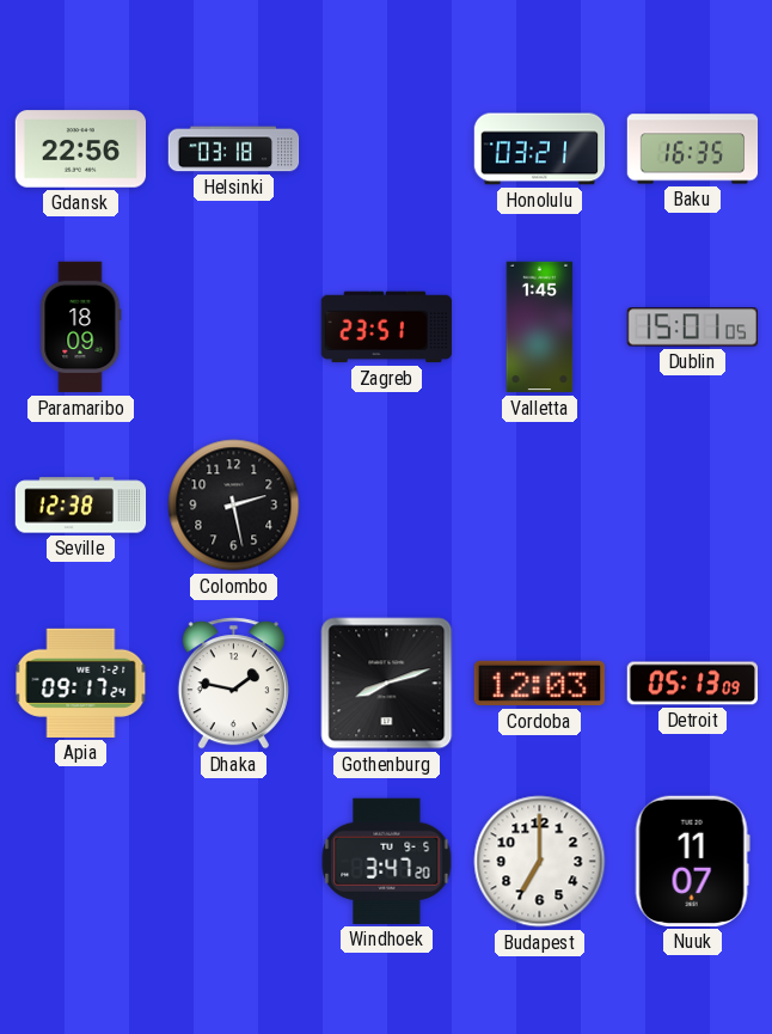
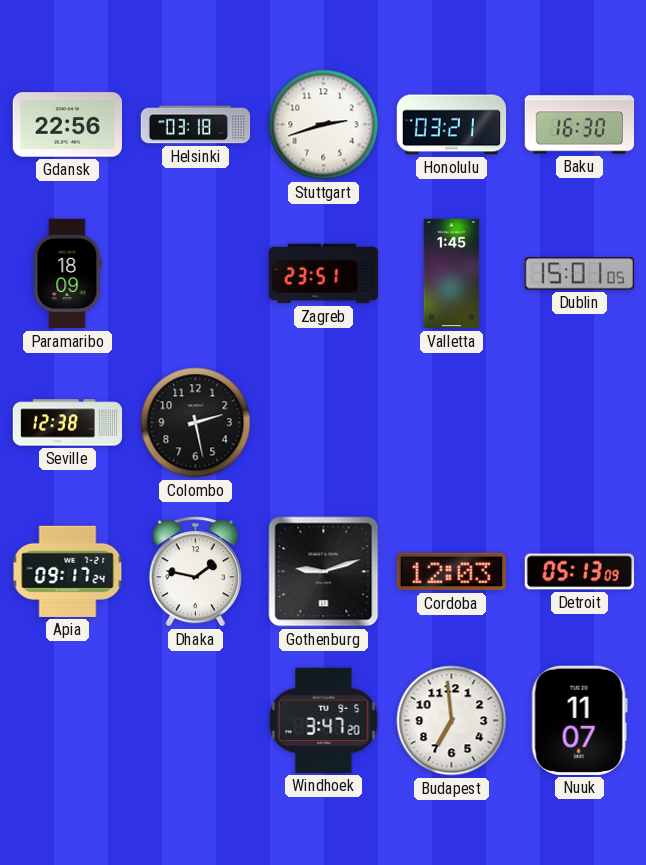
Stuttgart: none -> 2:42
Baku: 16:35 -> 16:30
Gothenburg: 8:12 -> 9:12
Budapest: 7:00 -> 6:59
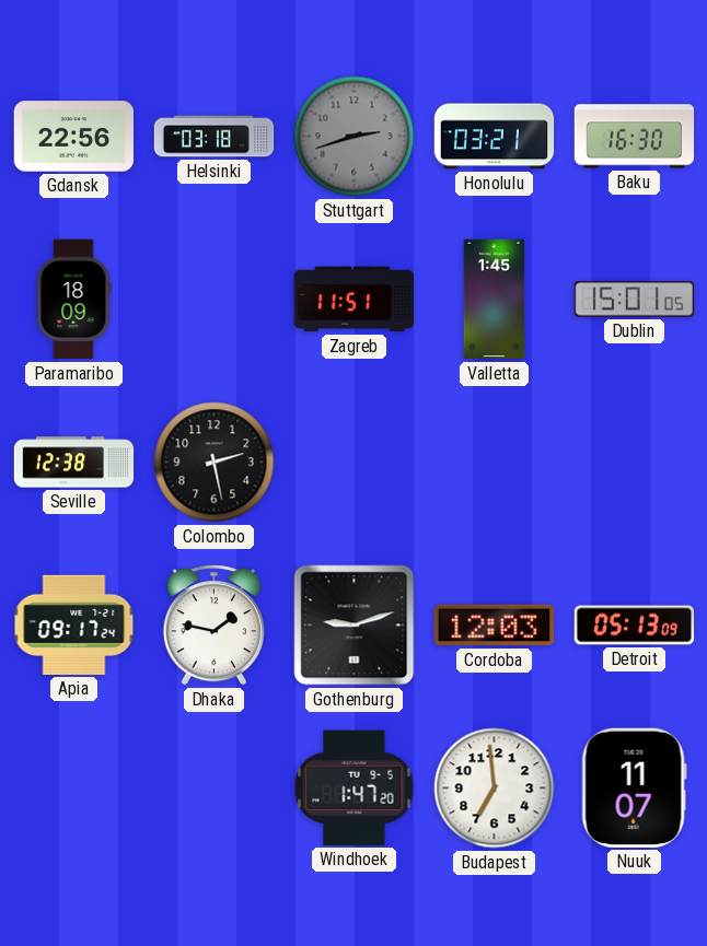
Stuttgart dial: white -> grey
Zagreb: 23:51 -> 11:51
Windhoek: 3:47 -> 1:47
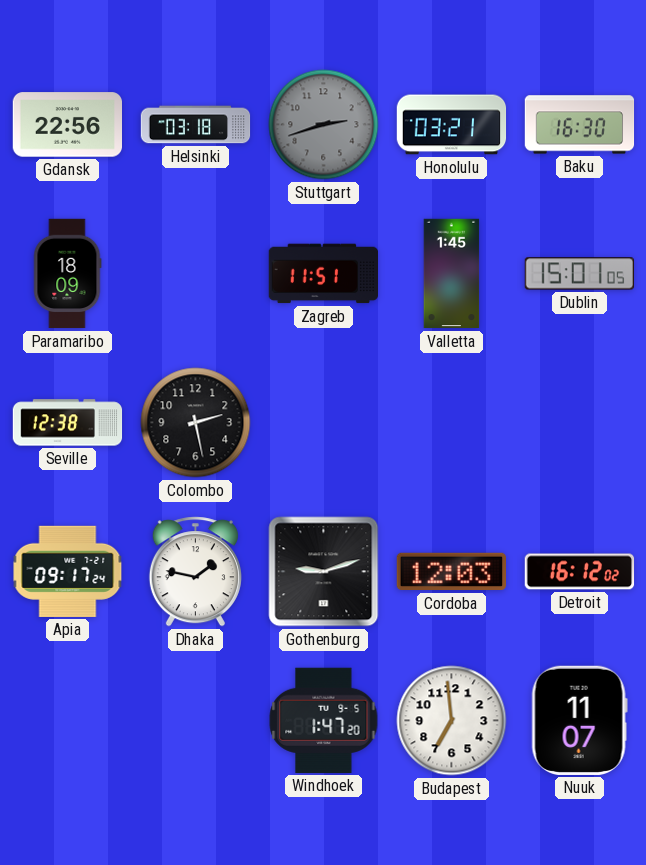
Detroit: 05:13 -> 16:12
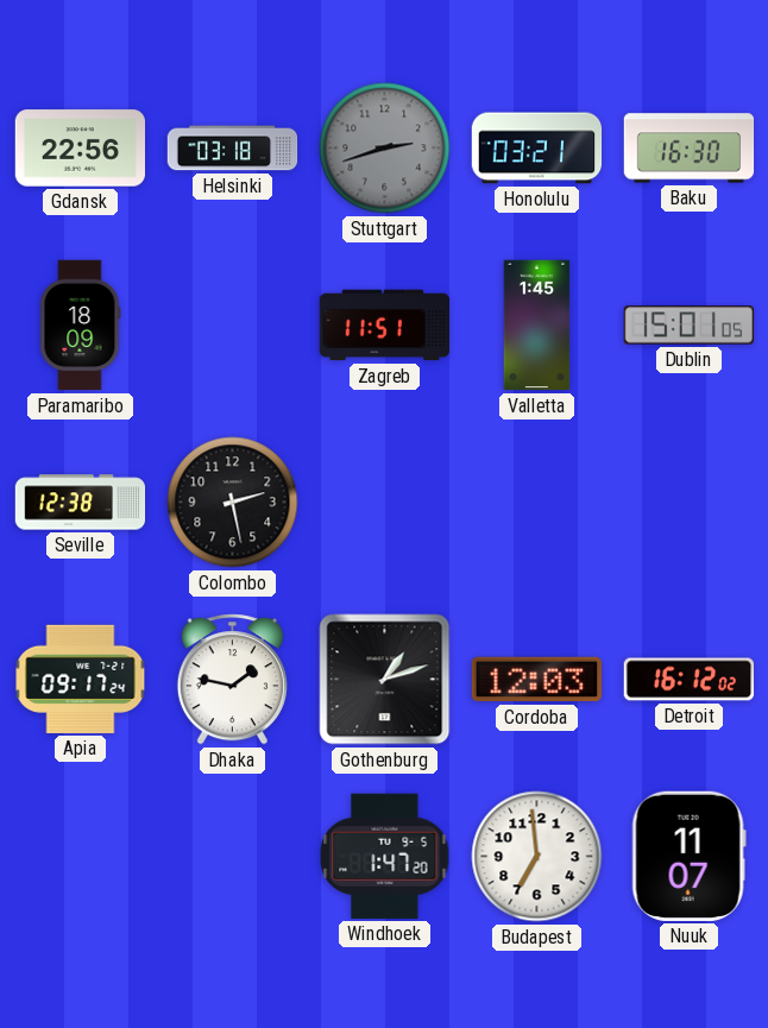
Gothenburg: 9:12 -> 1:12
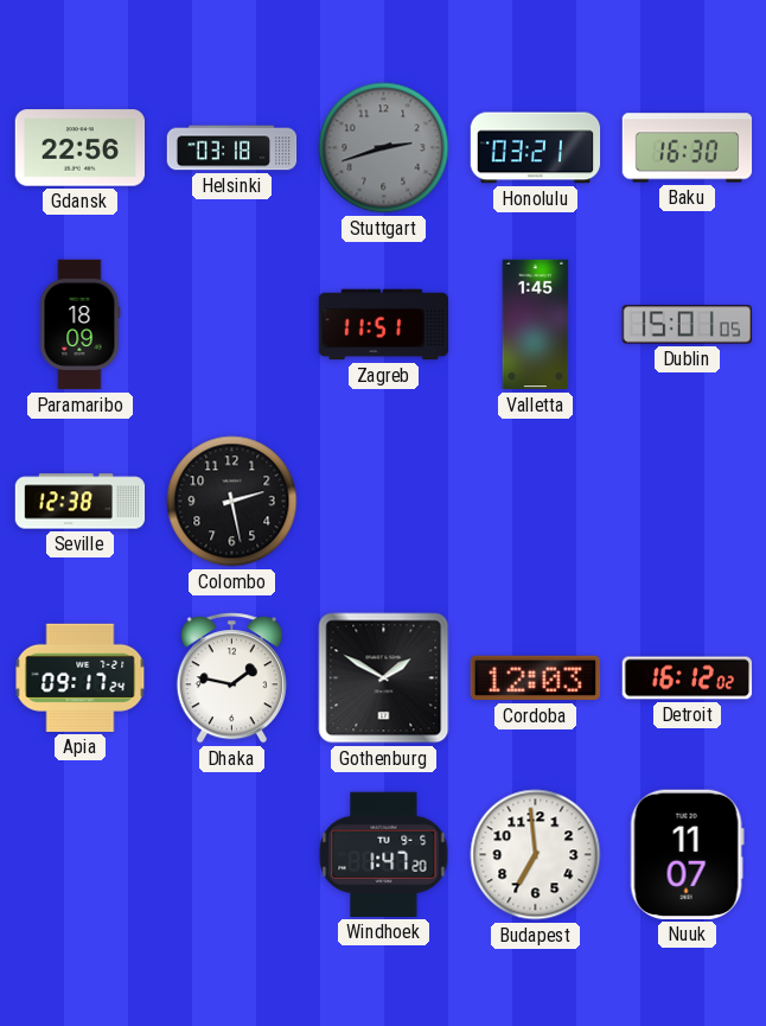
Gothenburg: 1:12 -> 1:50
